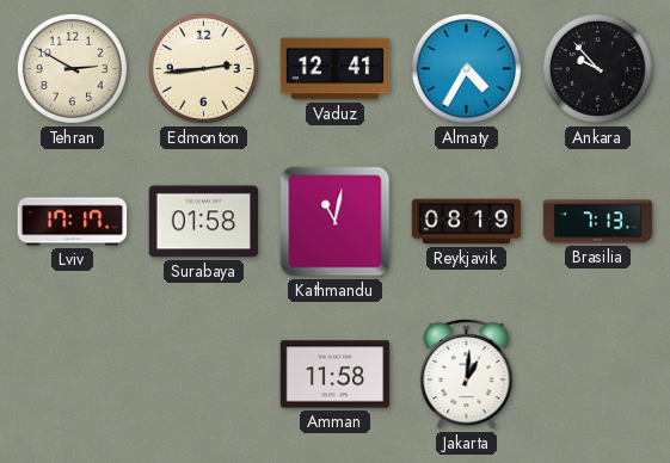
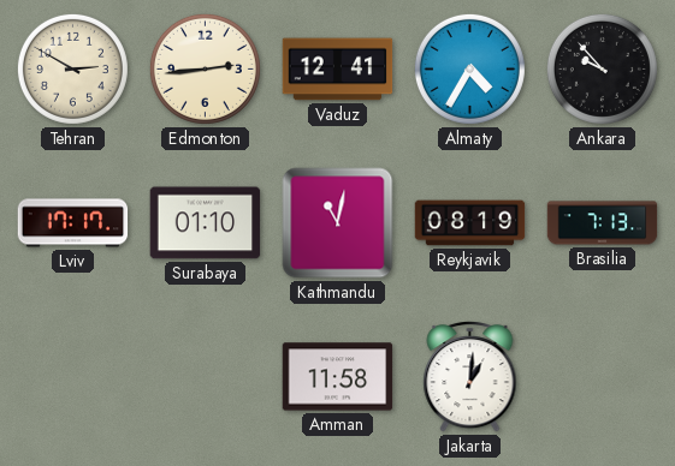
Surabaya: 01:58 -> 01:10
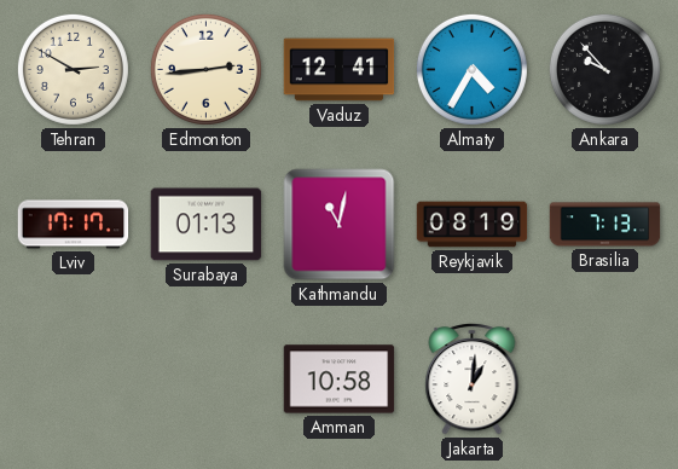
Surabaya: 01:10 -> 01:13
Amman: 11:58 -> 10:58
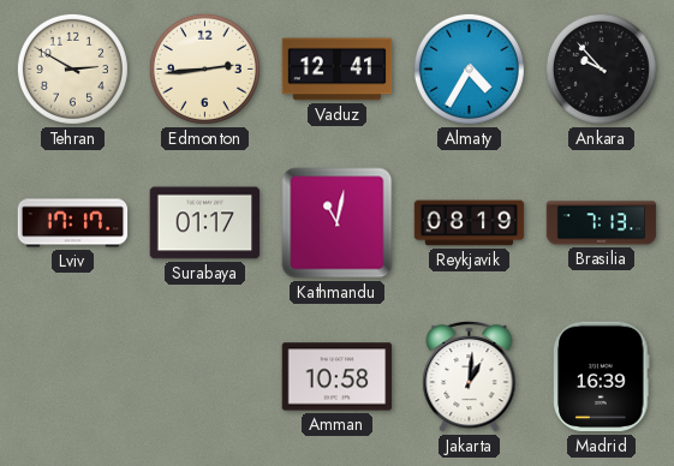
Surabaya: 01:13 -> 01:17
Madrid: none -> 16:39
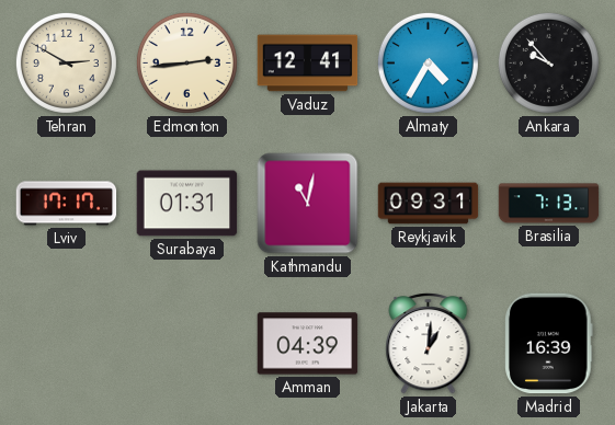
Surabaya: 01:17 -> 01:31
Reykjavik: 08:19 -> 09:31
Amman: 10:58 -> 04:39
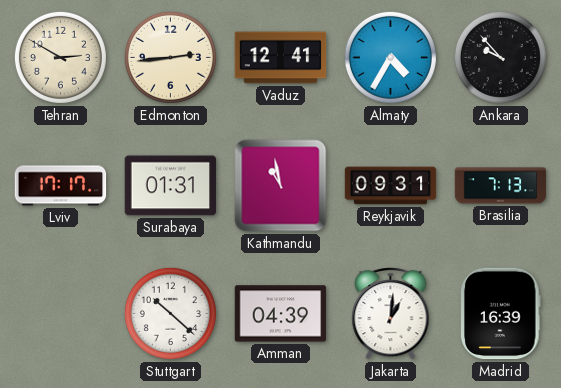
Kathmandu: 11:02 -> 10:58
Stuttgart: none -> 10:22
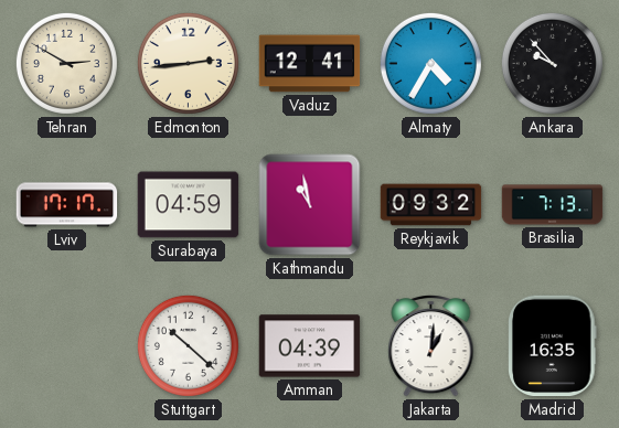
Surabaya: 01:31 -> 04:59
Reykjavik: 09:31 -> 09:32
Madrid: 16:39 -> 16:35
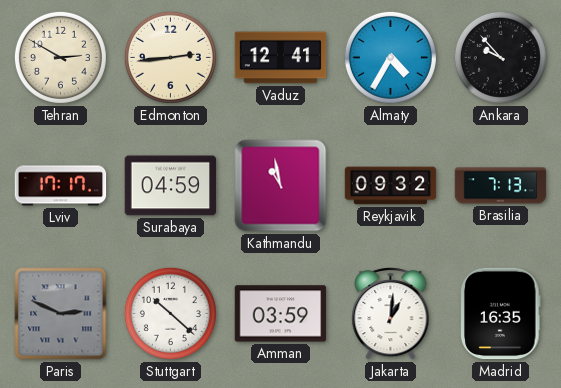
Paris: none -> 2:49
Amman: 04:39 -> 03:59
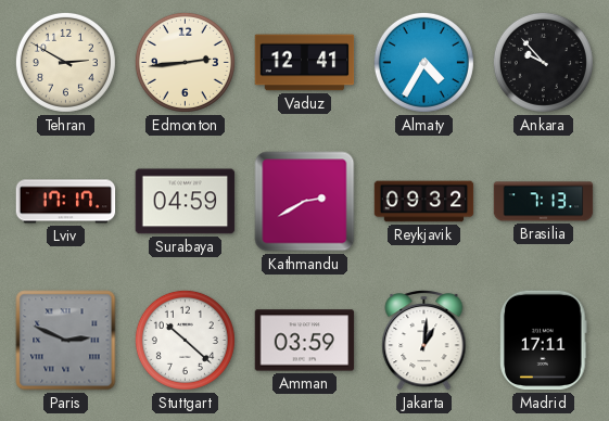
Kathmandu: 10:58 -> 2:40
Madrid: 16:35 -> 17:11
